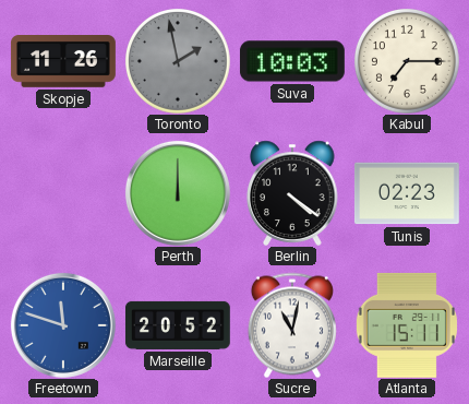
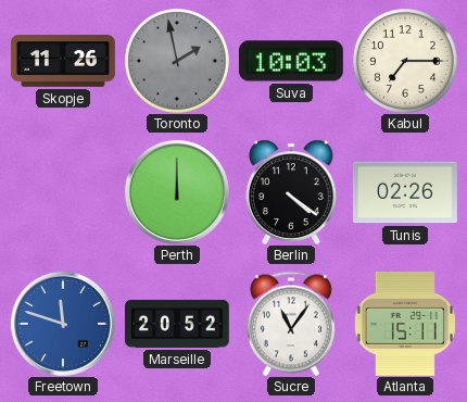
Tunis: 02:23 -> 02:26
Sucre: 11:02 -> 11:06
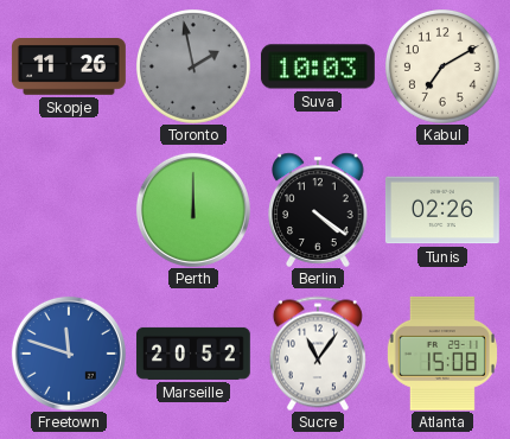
Kabul: 7:15 -> 7:10
Atlanta: 15:11 -> 15:08
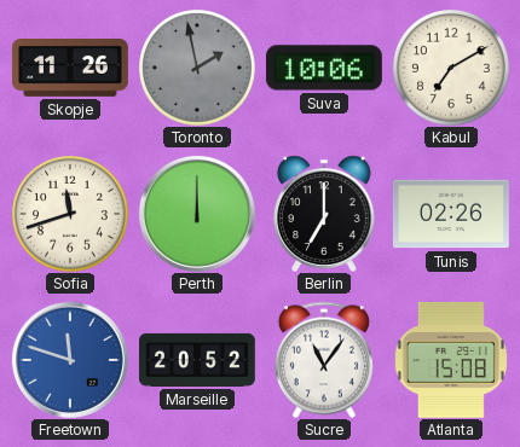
Suva: 10:03 -> 10:06
Sofia: none -> 11:42
Berlin: 4:21 -> 7:00
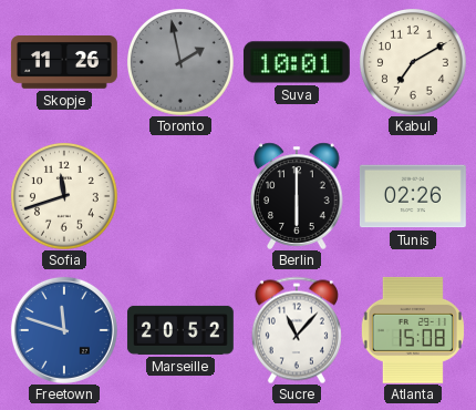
Suva: 10:06 -> 10:01
Perth: 12:00 -> none
Berlin: 7:00 -> 6:00
Sucre: 11:06 -> 11:07
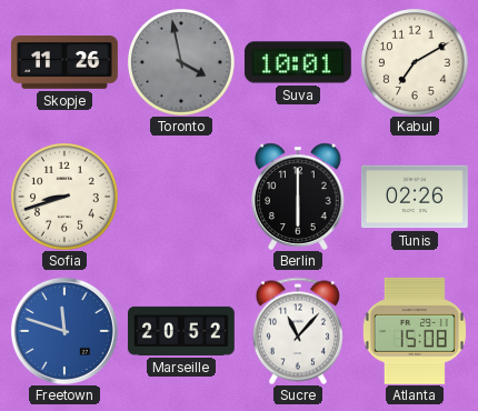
Toronto: 1:58 -> 3:58
Sofia: 11:42 -> 8:42
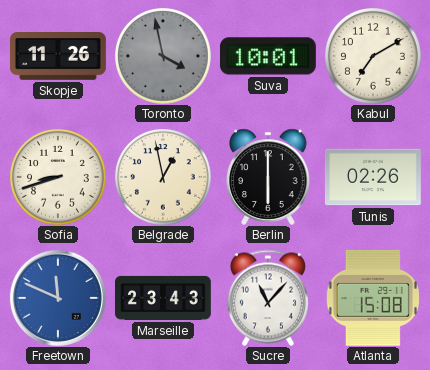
Belgrade: none -> 12:58
Freetown: 11:48 -> 11:49
Marseille: 20:52 -> 23:43
